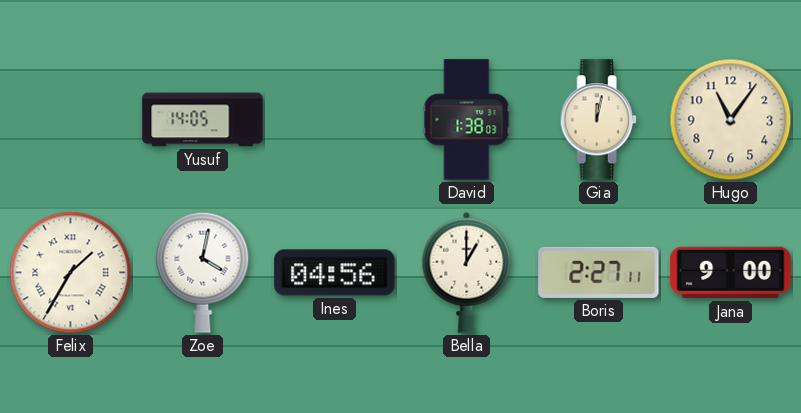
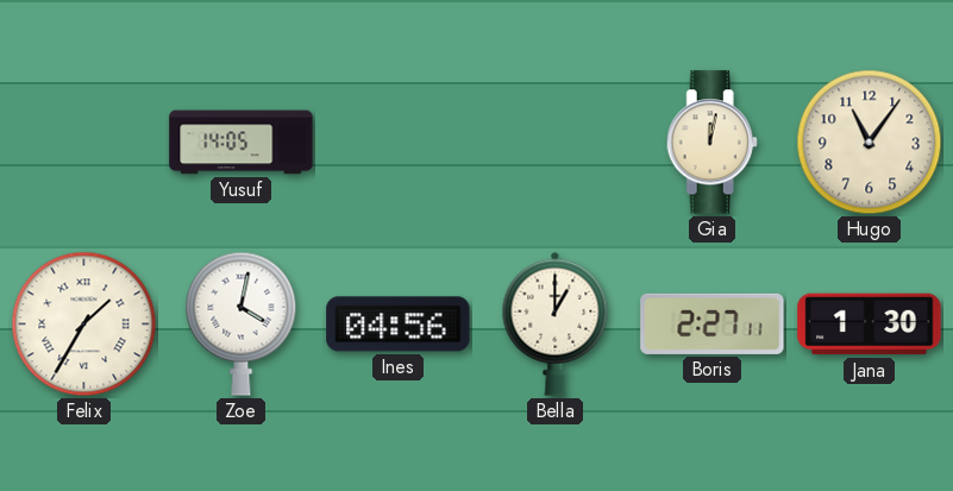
David: 1:38 -> none
Jana: 9:00 -> 1:30
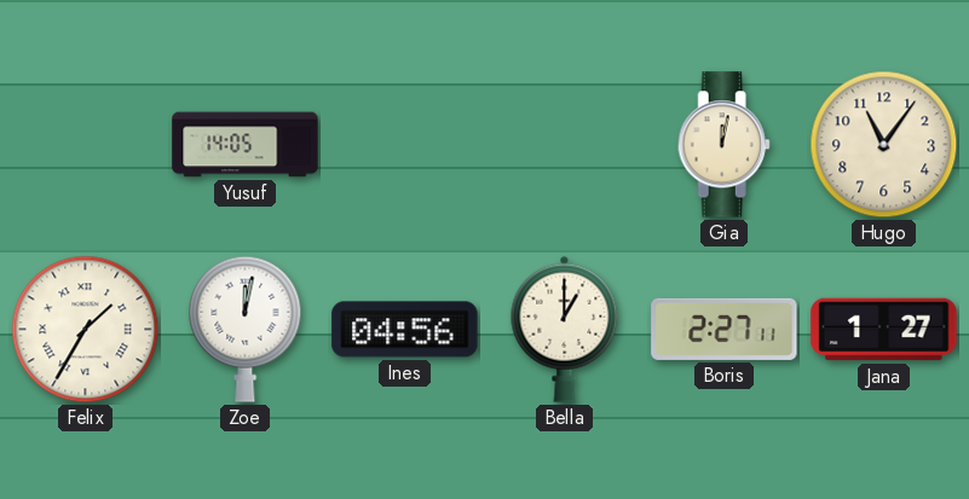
Zoe: 4:02 -> 12:02
Jana: 1:30 -> 1:27
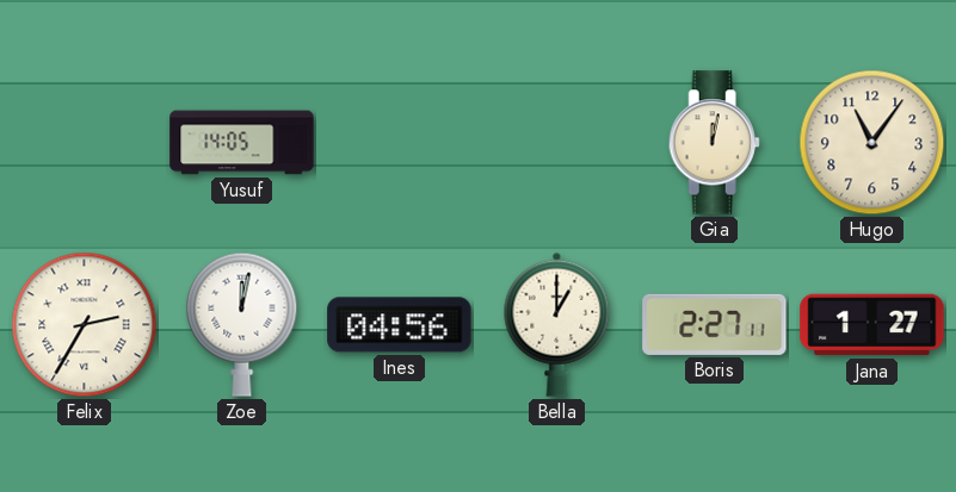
Felix: 1:35 -> 2:35
